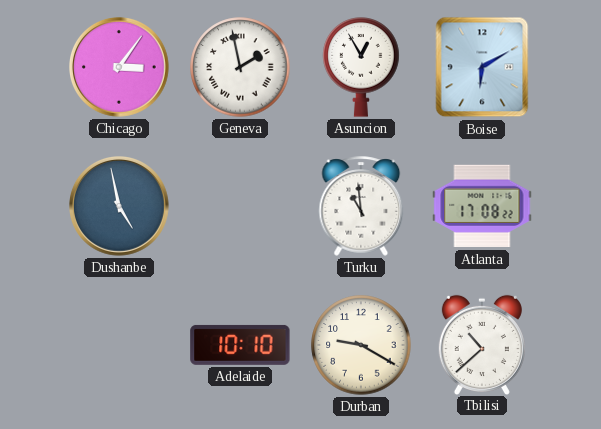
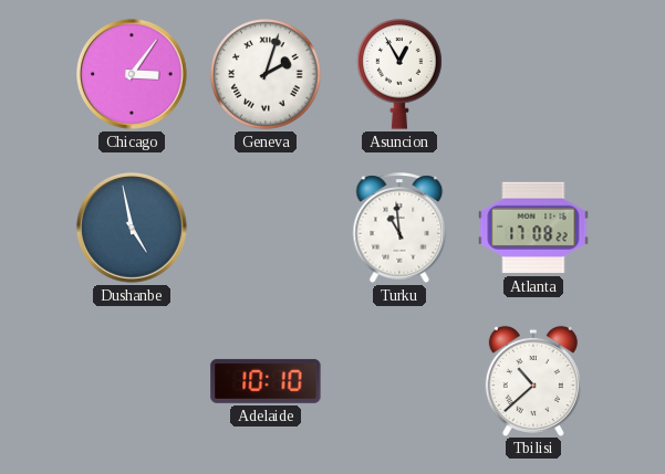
Geneva: 1:58 -> 2:03
Boise: 6:10 -> none
Durban: 9:20 -> none
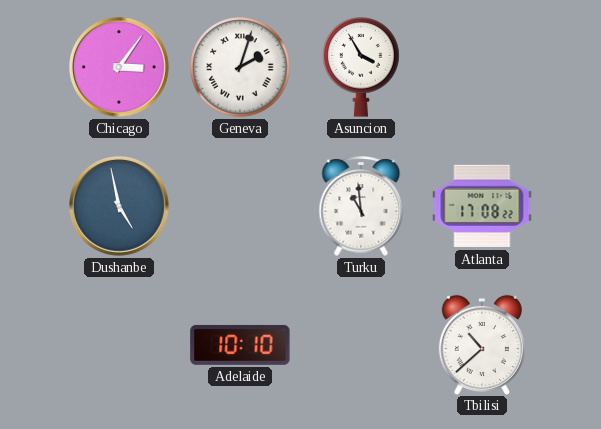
Asuncion: 12:55 -> 3:55
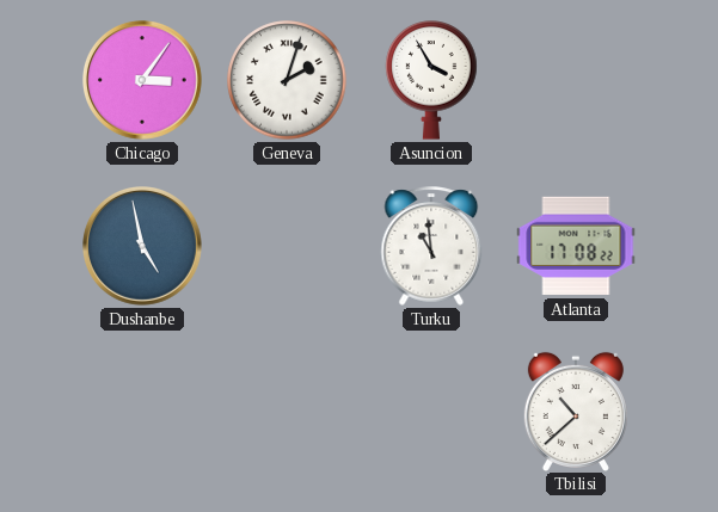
Adelaide: 10:10 -> none
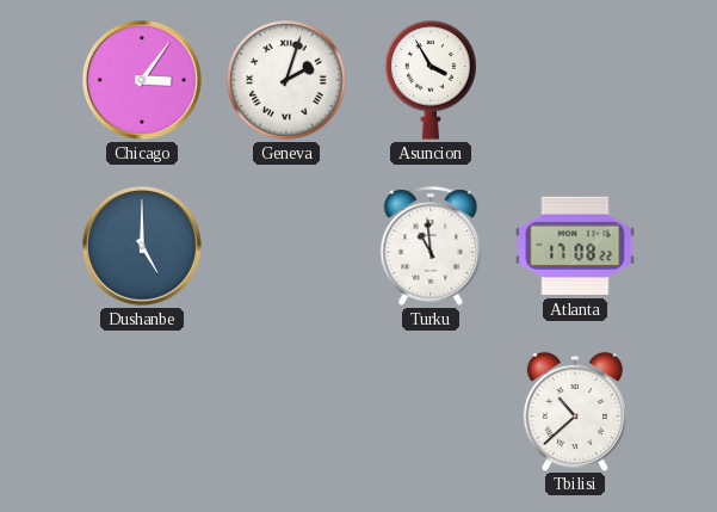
Dushanbe: 4:58 -> 5:00
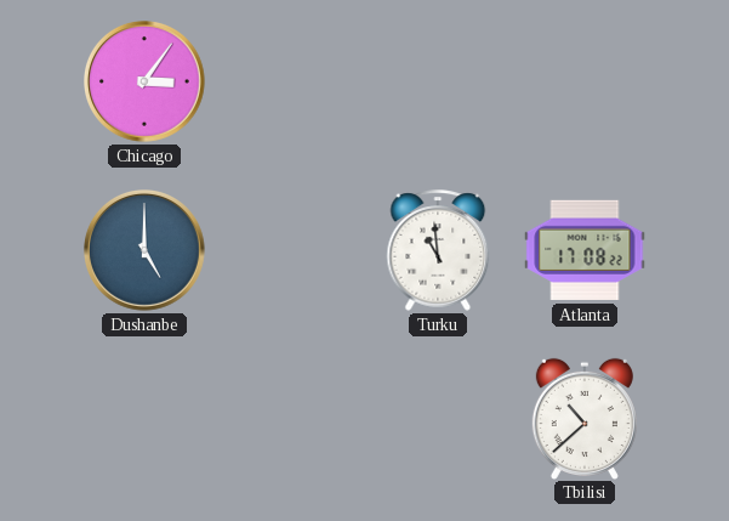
Geneva: 2:03 -> none
Asuncion: 3:55 -> none
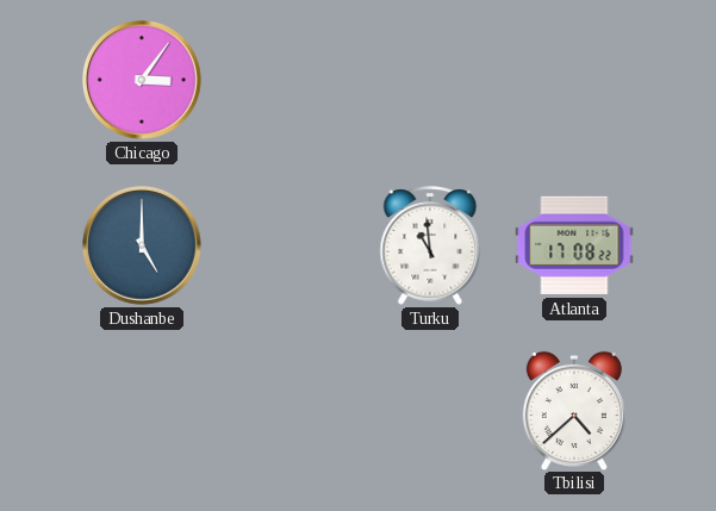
Tbilisi: 10:38 -> 4:38
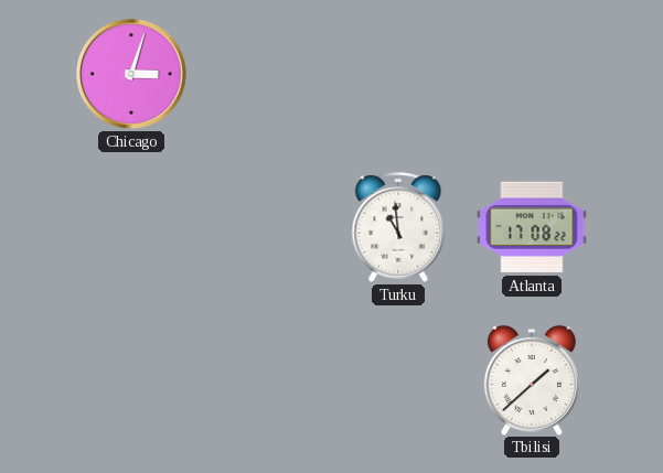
Chicago: 3:06 -> 3:03
Dushanbe: 5:00 -> none
Tbilisi: 4:38 -> 1:38
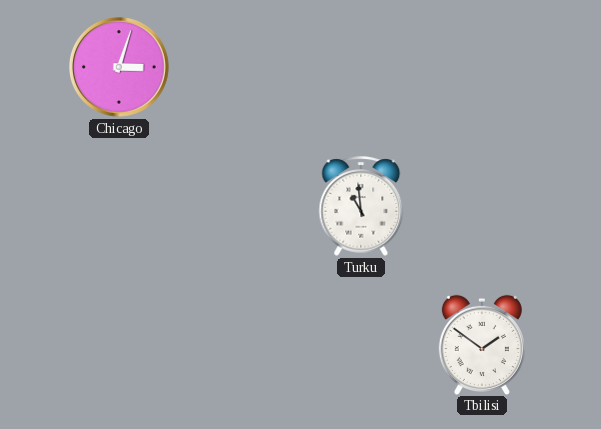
Atlanta: 17:08 -> none
Tbilisi: 1:38 -> 1:51
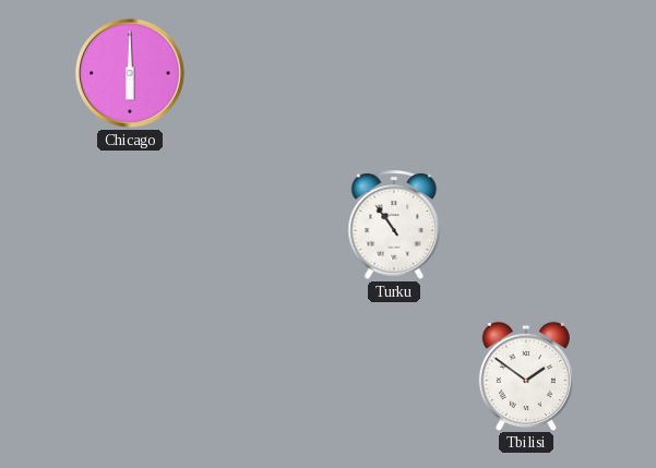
Chicago: 3:03 -> 6:00
Turku: 10:59 -> 10:54
